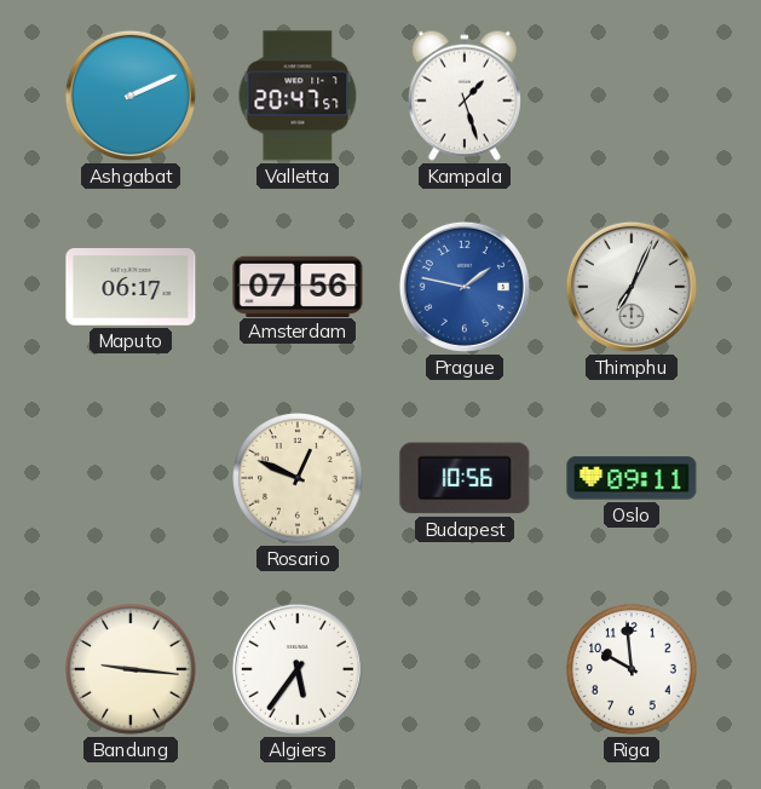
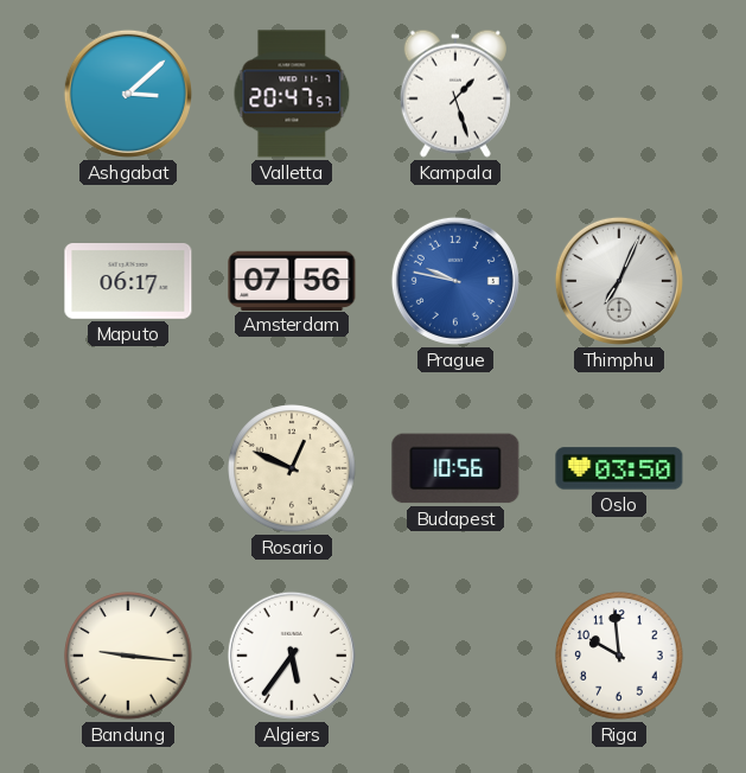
Ashgabat: 2:11 -> 3:08
Prague: 1:47 -> 9:47
Oslo: 09:11 -> 03:50
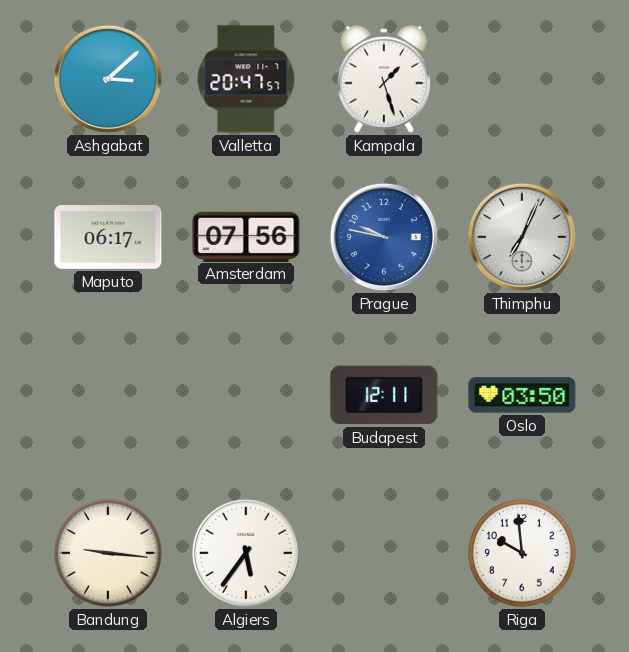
Rosario: 12:49 -> none
Budapest: 10:56 -> 12:11
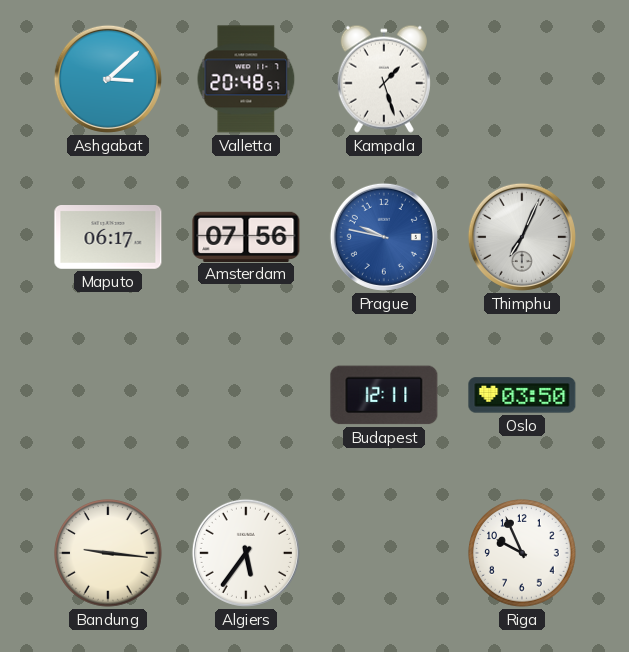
Valletta: 20:47 -> 20:48
Riga: 9:59 -> 9:56
